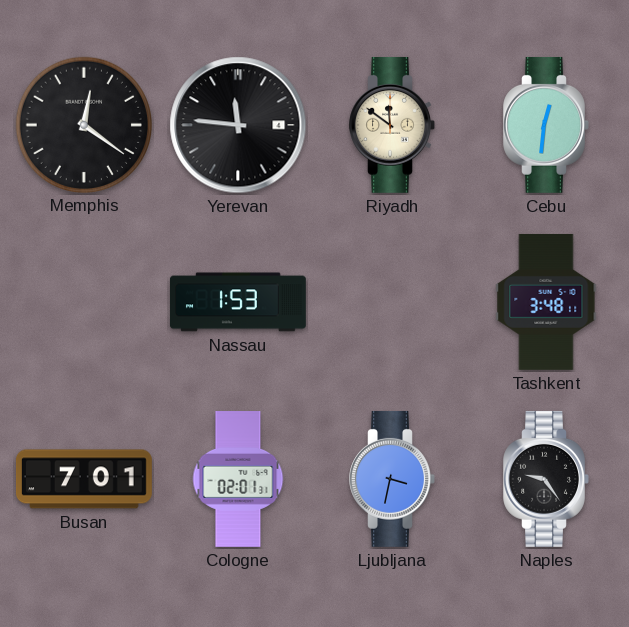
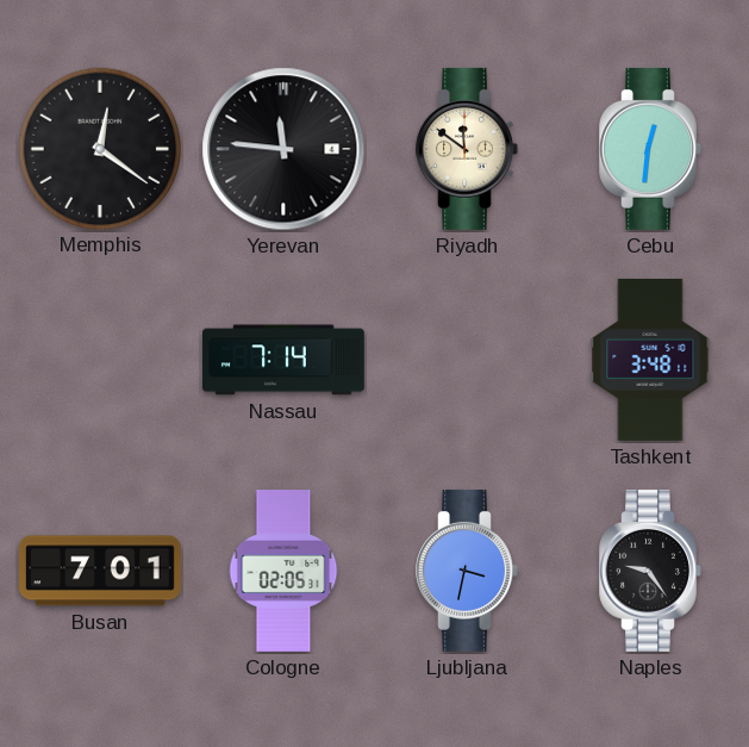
Nassau: 1:53 -> 7:14
Cologne: 02:01 -> 02:05
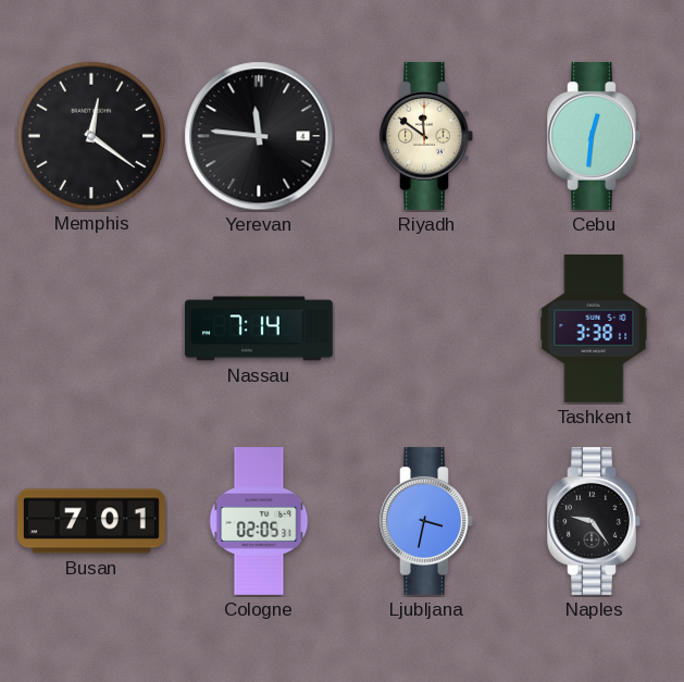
Tashkent: 3:48 -> 3:38
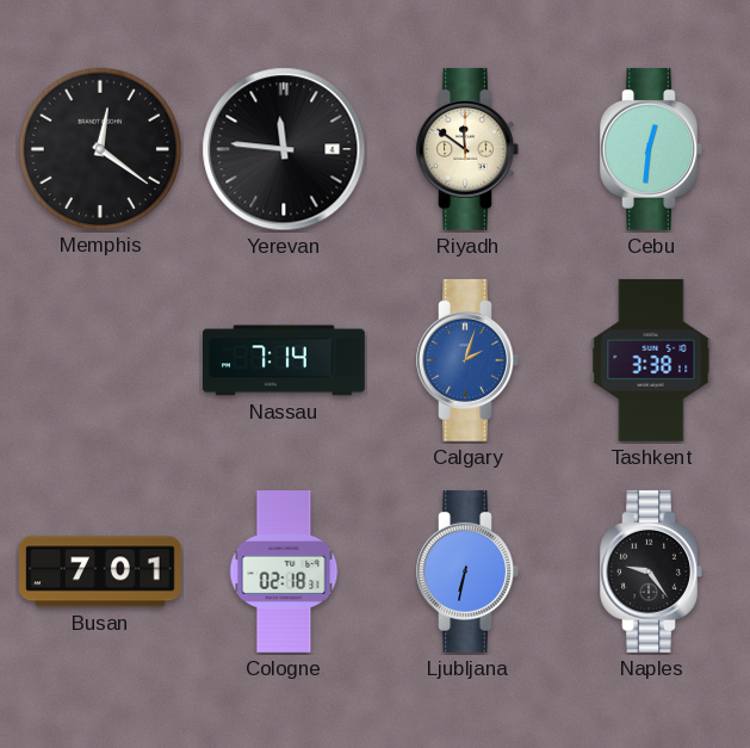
Calgary: none -> 2:03
Cologne: 02:05 -> 02:18
Ljubljana: 3:32 -> 6:32
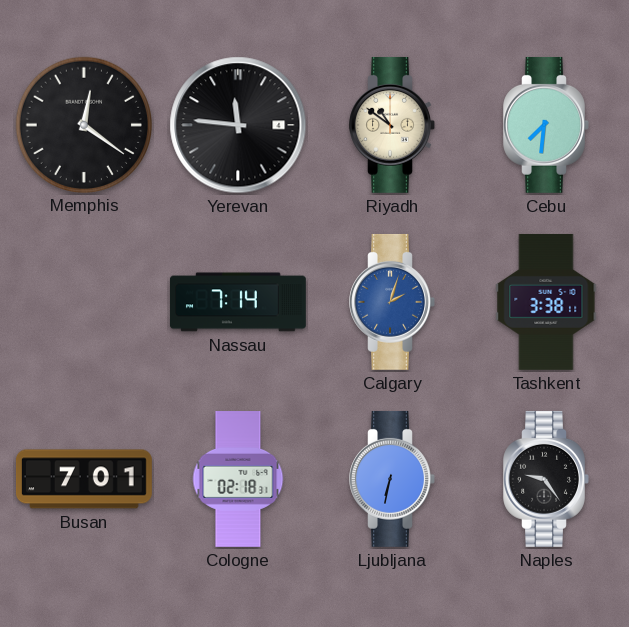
Riyadh: 11:51 -> 10:51
Cebu: 12:31 -> 7:31
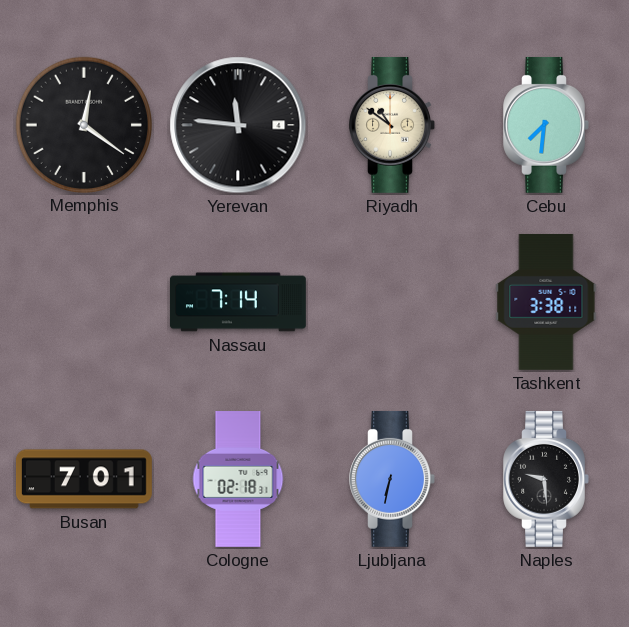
Calgary: 2:03 -> none
Naples: 9:24 -> 9:29
